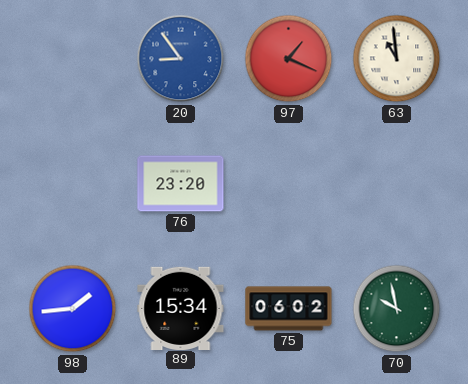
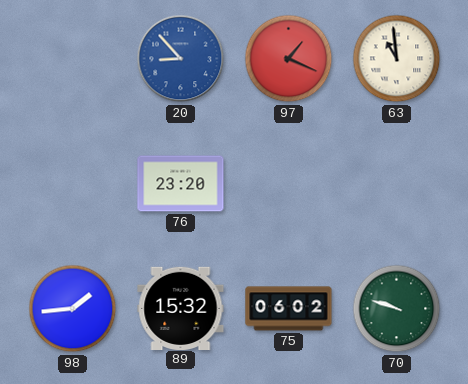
20: 8:54 -> 8:53
89: 15:34 -> 15:32
70: 9:58 -> 9:48
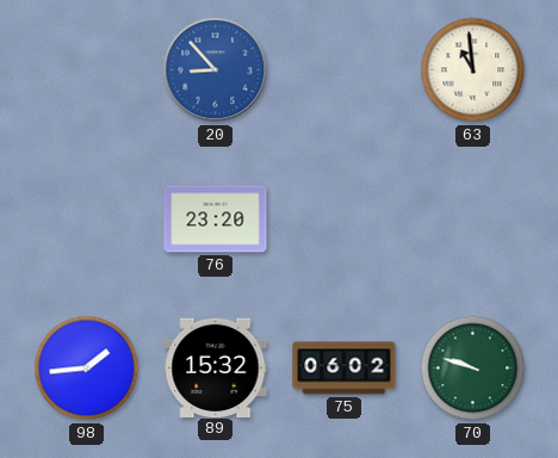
97: 1:19 -> none
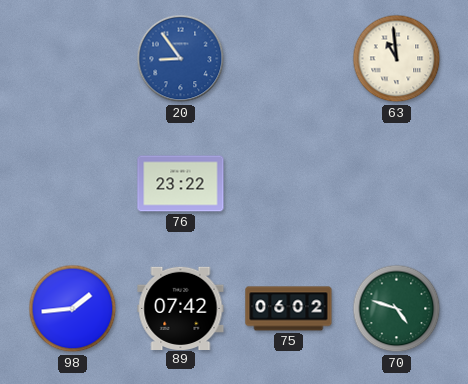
20: 8:53 -> 8:54
76: 23:20 -> 23:22
89: 15:32 -> 07:42
70: 9:48 -> 4:48
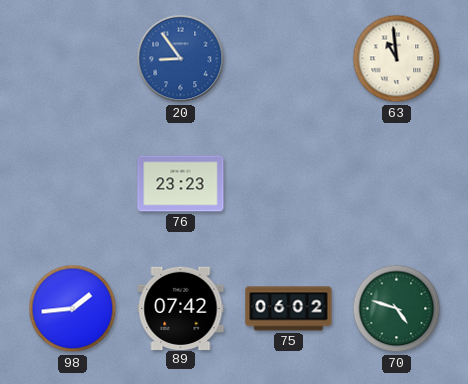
76: 23:22 -> 23:23
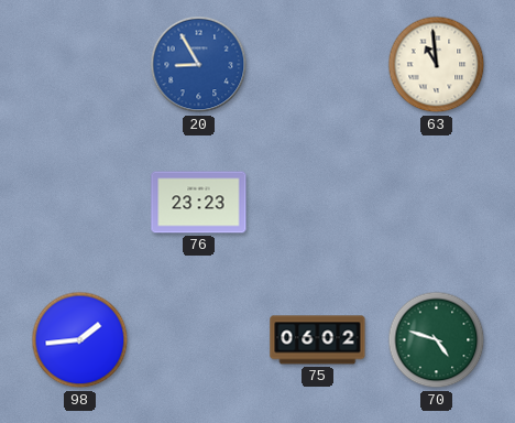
20: 8:54 -> 8:55
89: 07:42 -> none
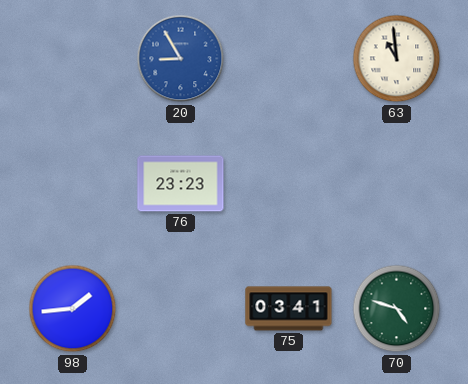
75: 06:02 -> 03:41
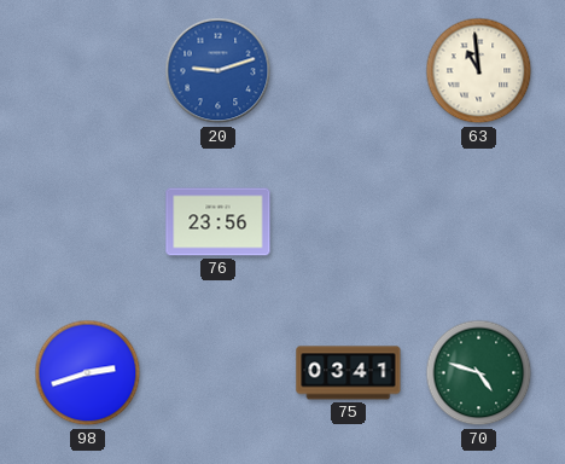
20: 8:55 -> 9:12
76: 23:23 -> 23:56
98: 1:44 -> 2:42
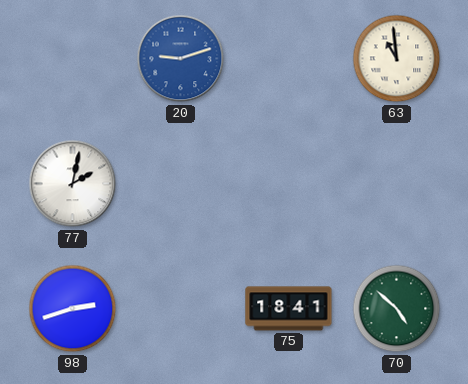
77: none -> 2:02
76: 23:56 -> none
75: 03:41 -> 18:41
70: 4:48 -> 4:52
